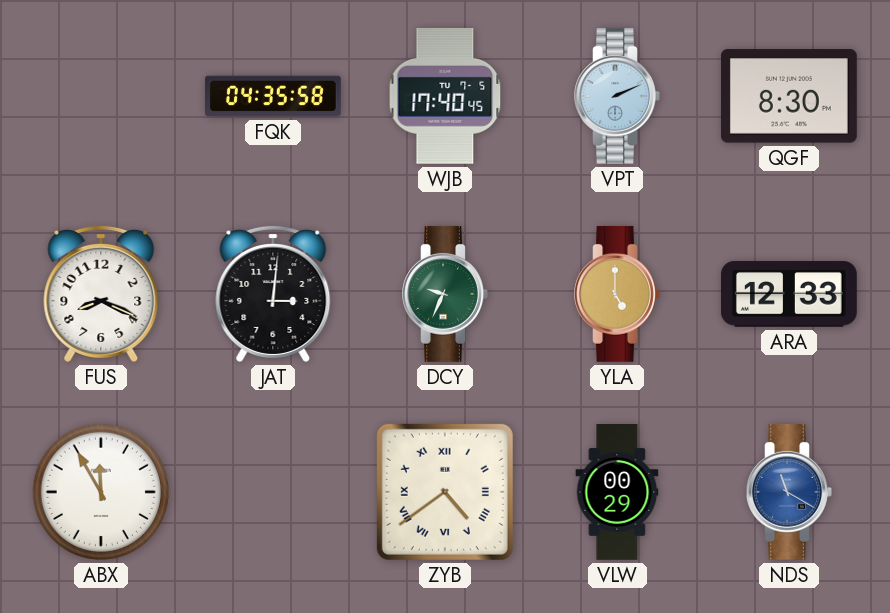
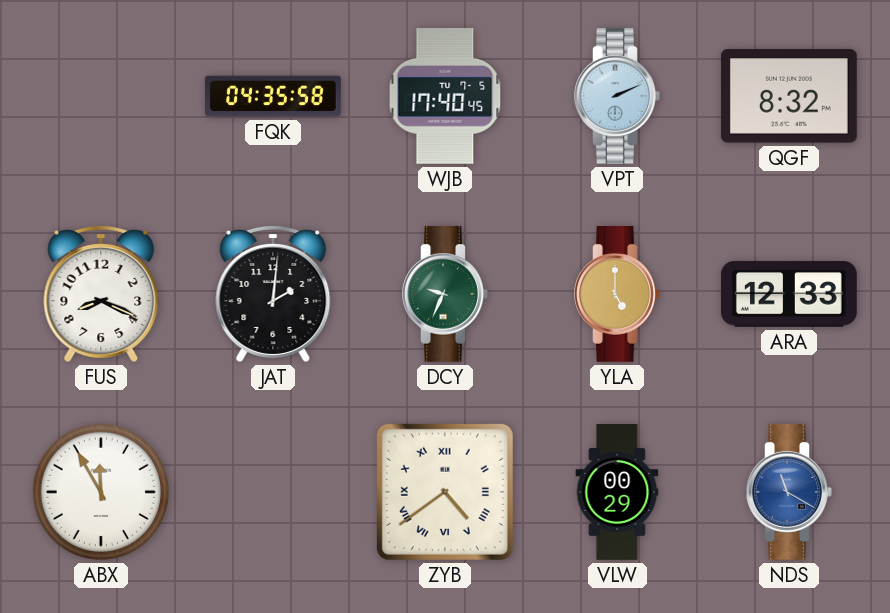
QGF: 8:30 -> 8:32
JAT: 3:01 -> 2:01
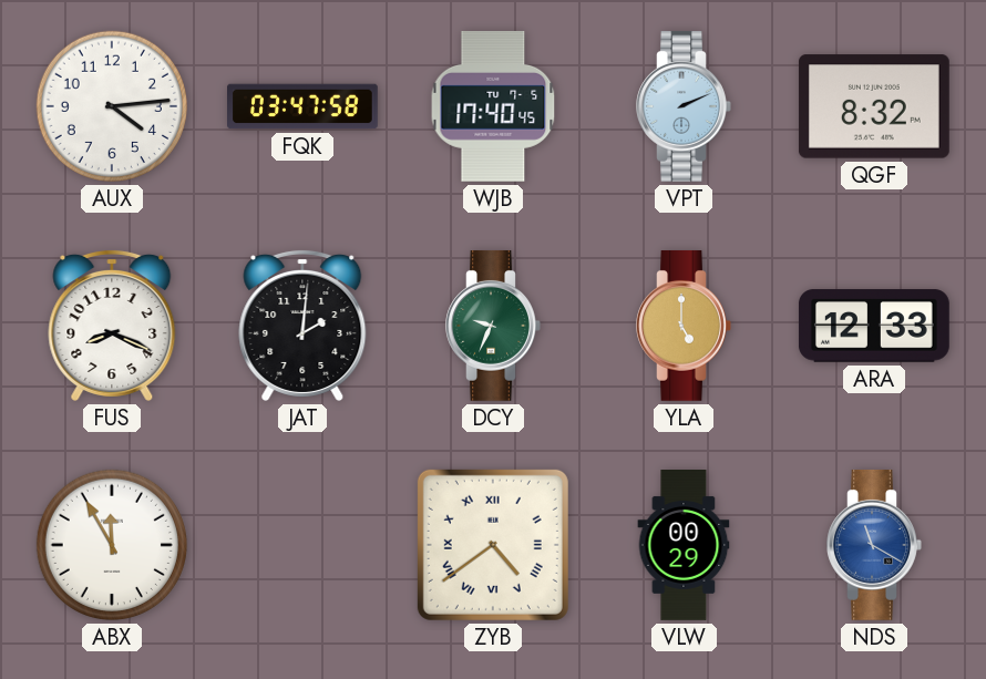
AUX: none -> 4:14
FQK: 04:35 -> 03:47
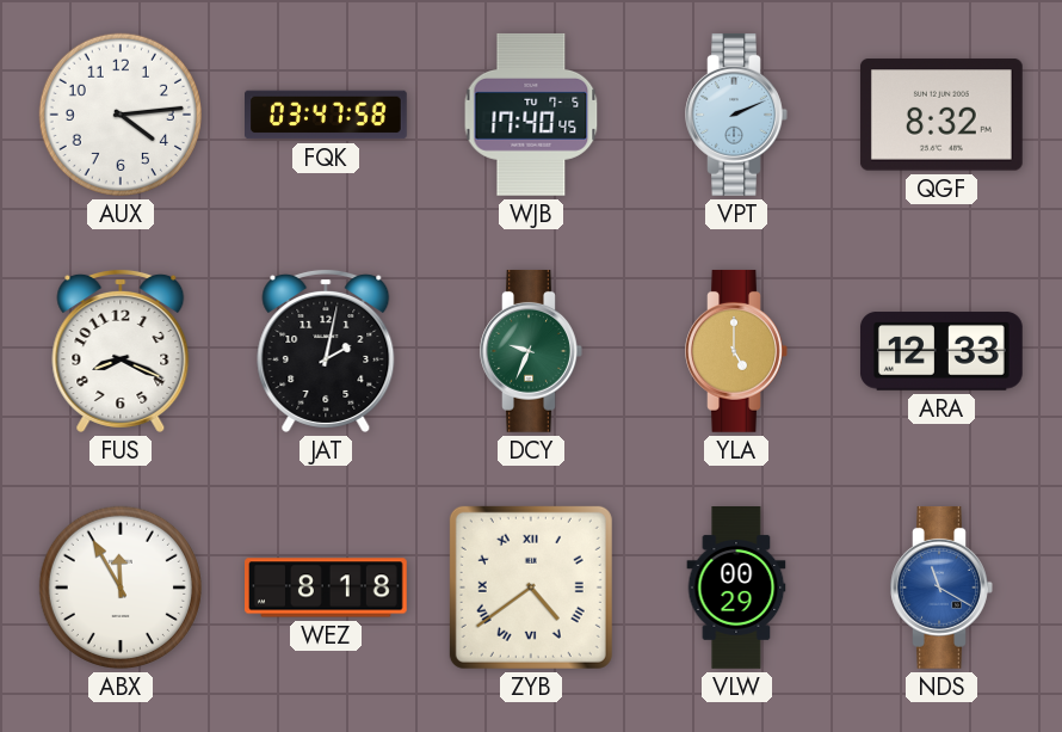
JAT: 2:01 -> 2:02
WEZ: none -> 8:18
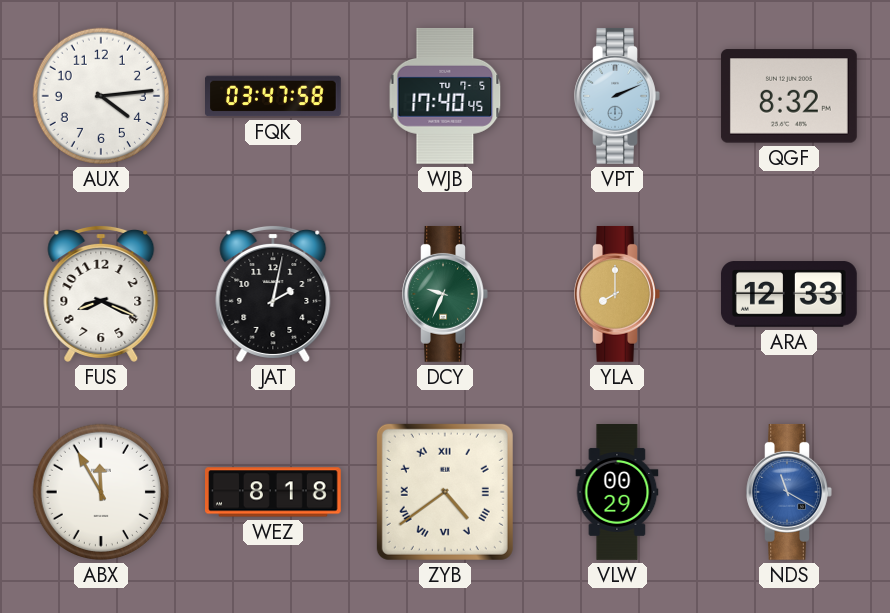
YLA: 5:00 -> 8:00
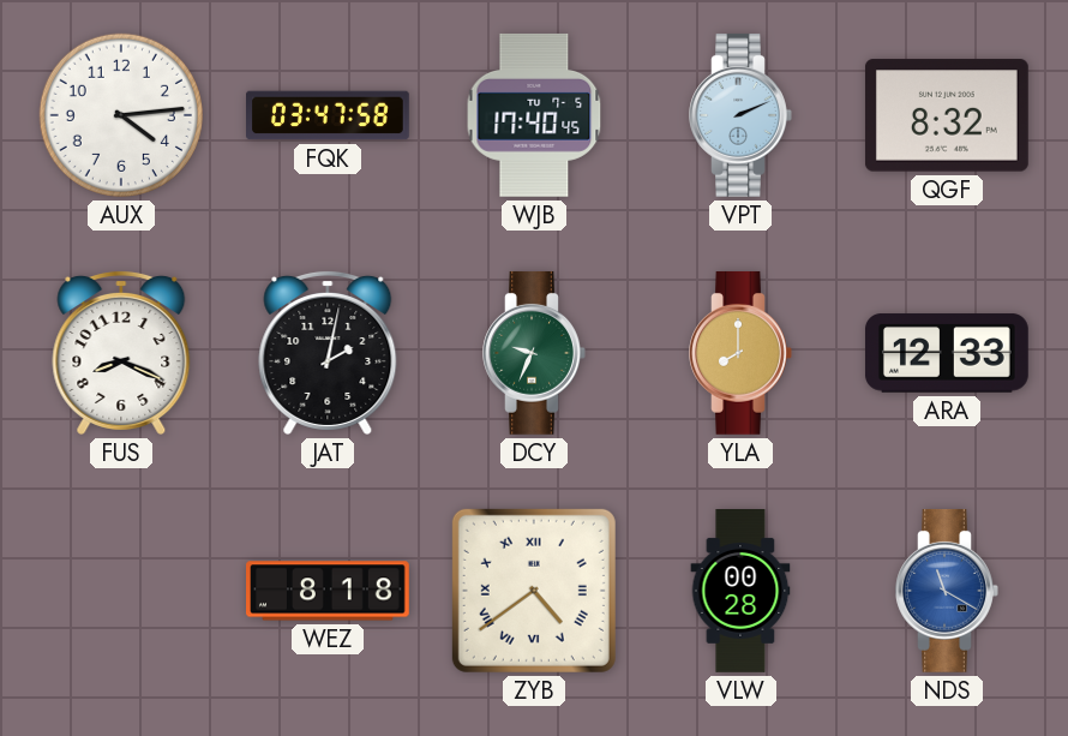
ABX: 11:55 -> none
VLW: 00:29 -> 00:28
